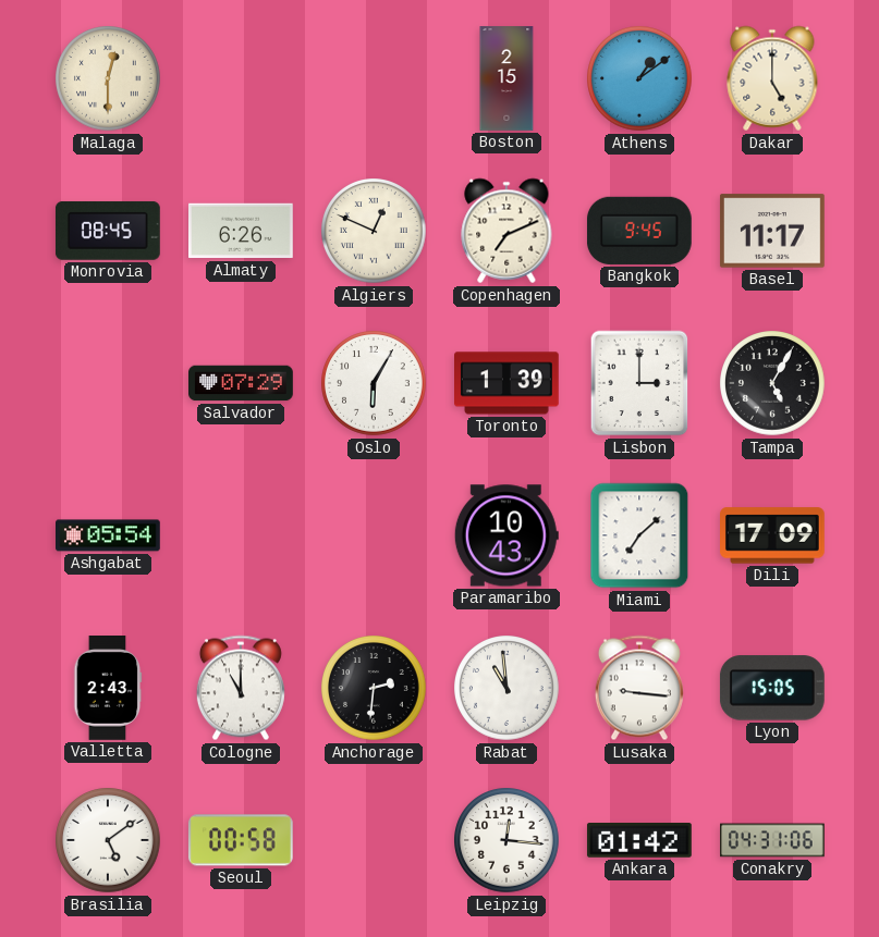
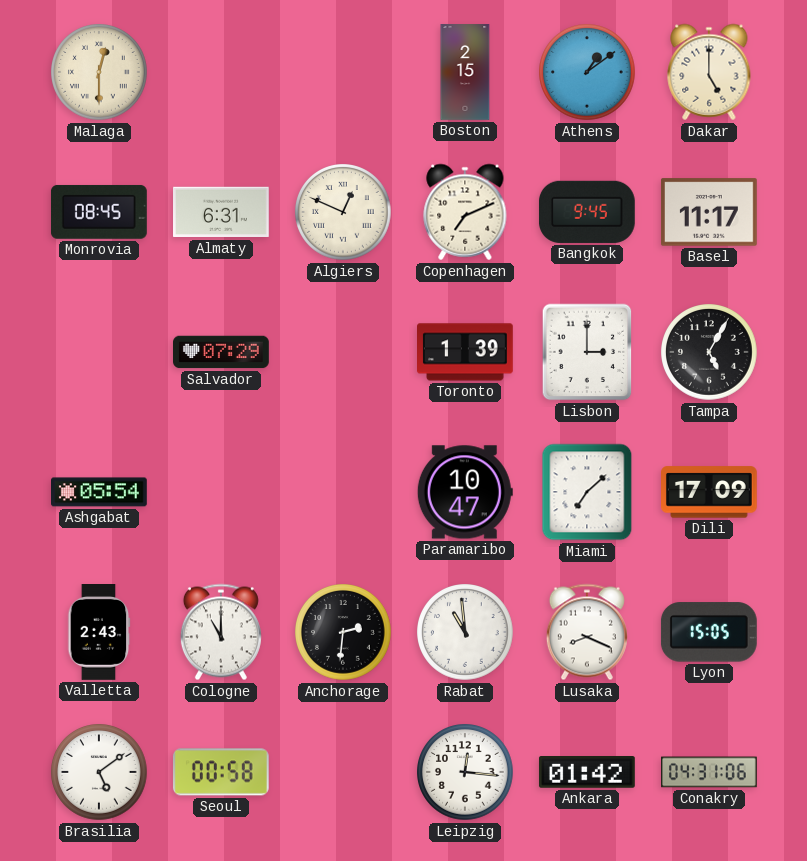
Almaty: 6:26 -> 6:31
Oslo: 6:05 -> none
Paramaribo: 10:43 -> 10:47
Lusaka: 9:16 -> 8:19
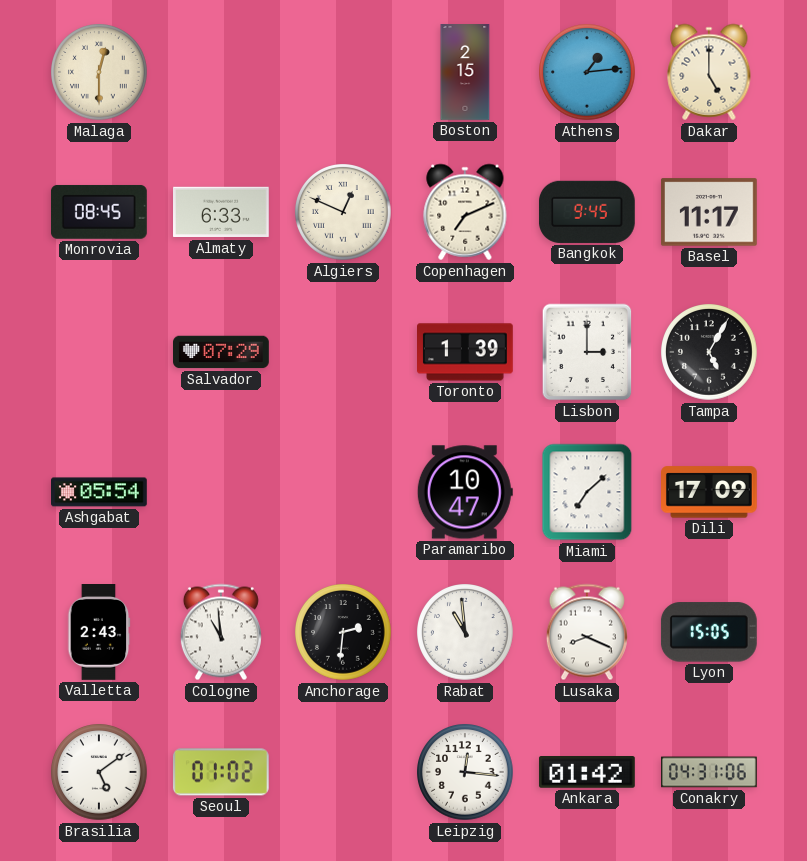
Athens: 1:09 -> 1:14
Almaty: 6:31 -> 6:33
Cologne: 11:00 -> 10:59
Seoul: 00:58 -> 01:02
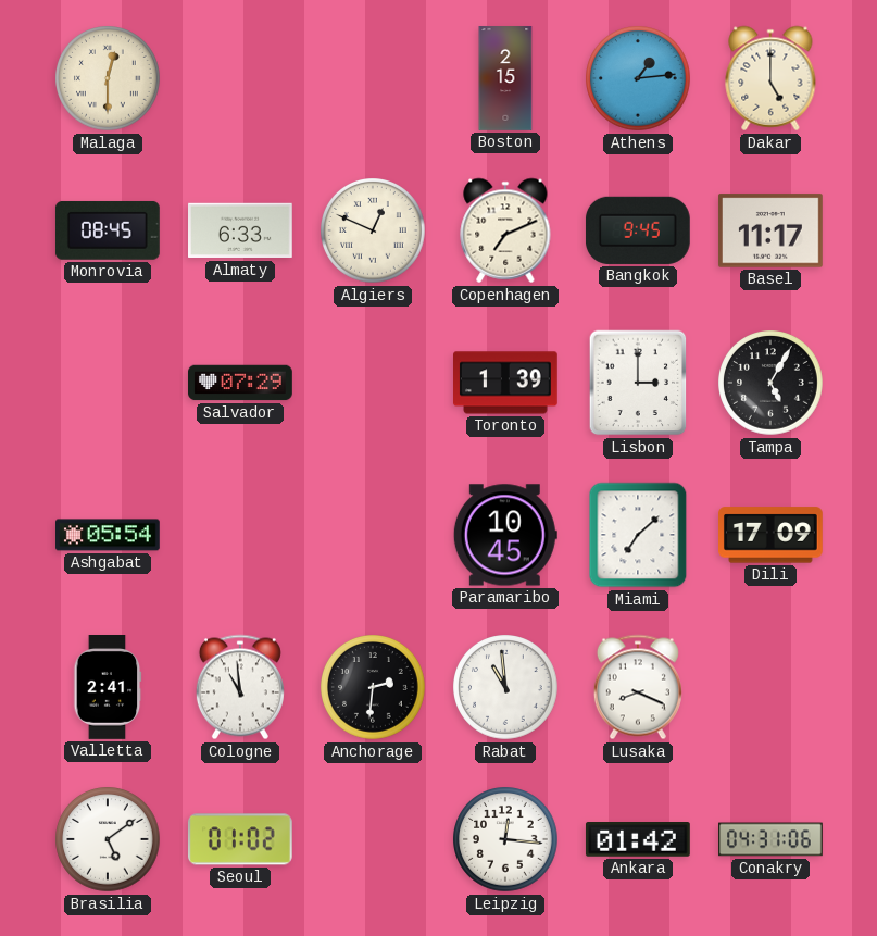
Paramaribo: 10:47 -> 10:45
Valletta: 2:43 -> 2:41
Lyon: 15:05 -> none
